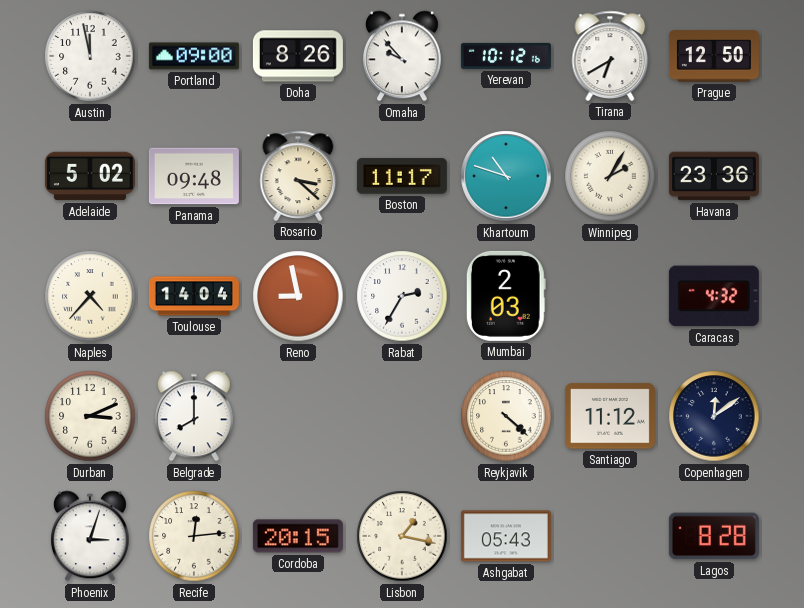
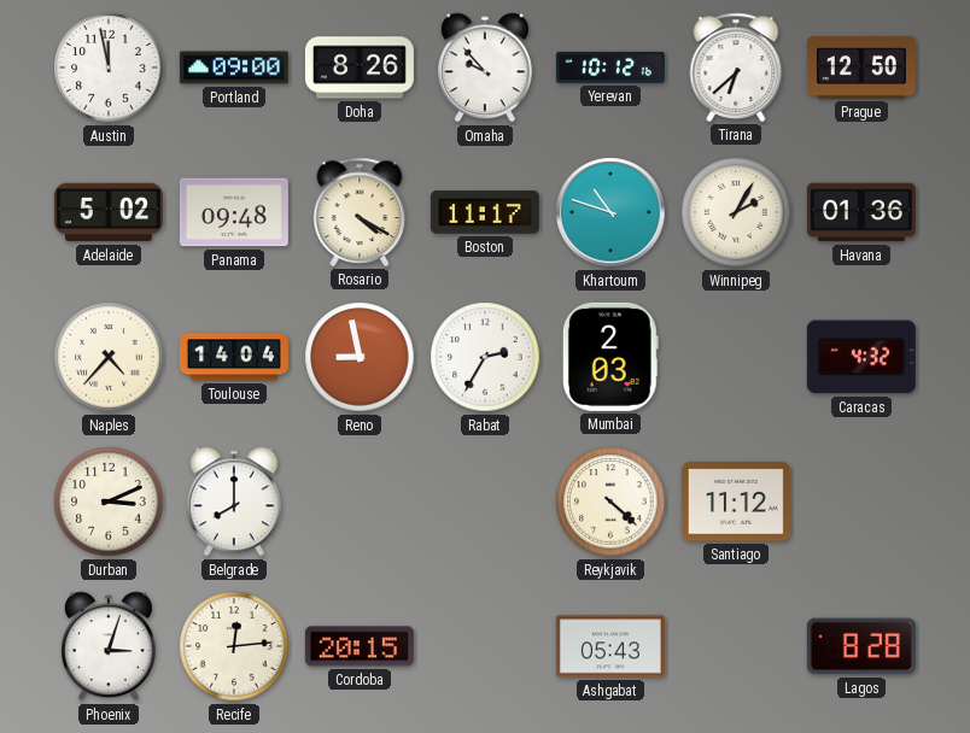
Tirana: 6:40 -> 6:38
Rosario: 3:22 -> 4:20
Havana: 23:36 -> 01:36
Copenhagen: 12:09 -> none
Lisbon: 1:17 -> none
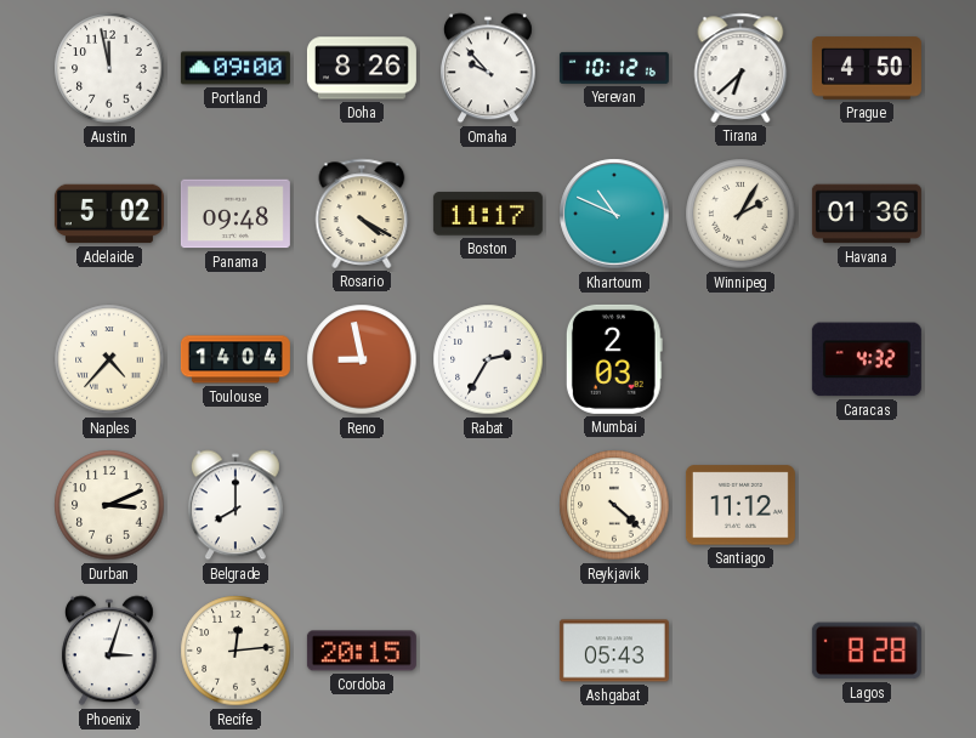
Prague: 12:50 -> 4:50
Khartoum: 10:48 -> 10:49
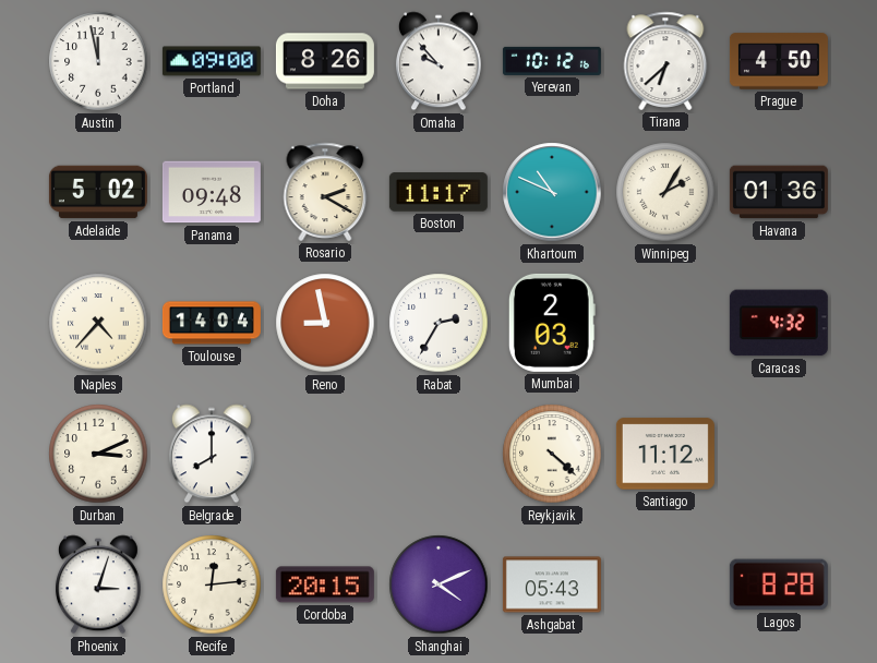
Rosario: 4:20 -> 2:20
Shanghai: none -> 4:11
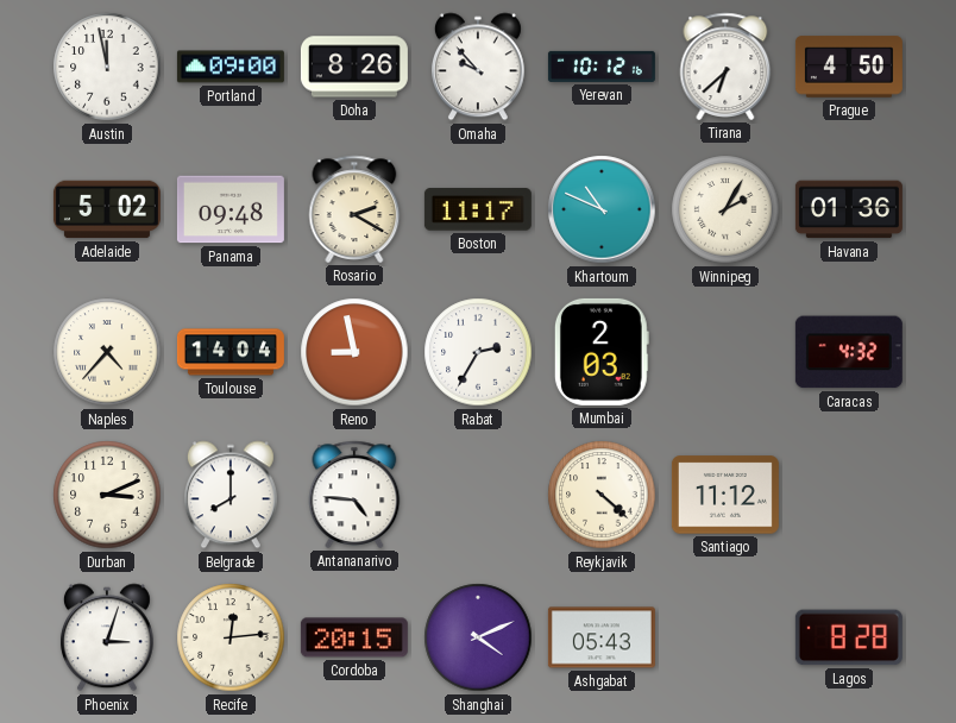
Antananarivo: none -> 4:46
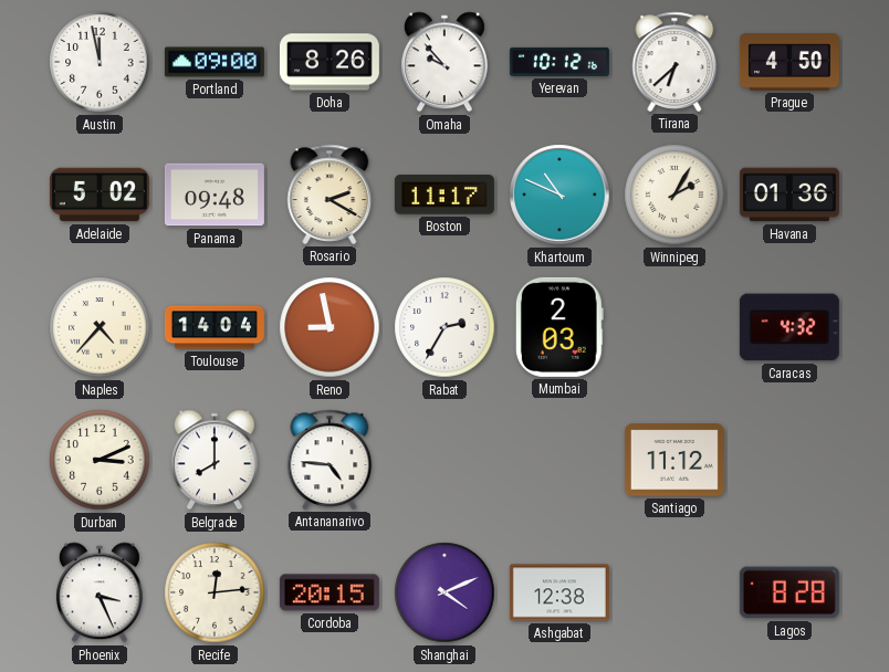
Reykjavik: 4:22 -> none
Phoenix: 3:03 -> 3:26
Ashgabat: 05:43 -> 12:38
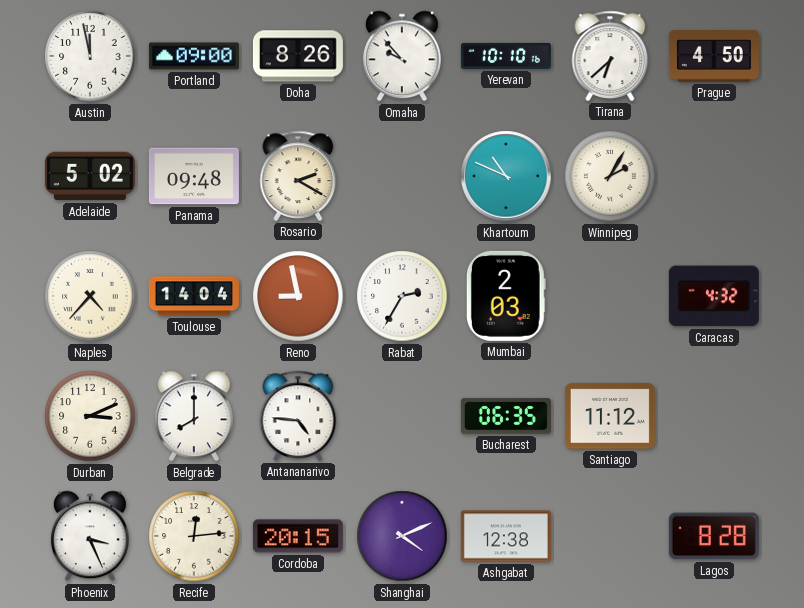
Yerevan: 10:12 -> 10:10
Boston: 11:17 -> none
Havana: 01:36 -> none
Bucharest: none -> 06:35
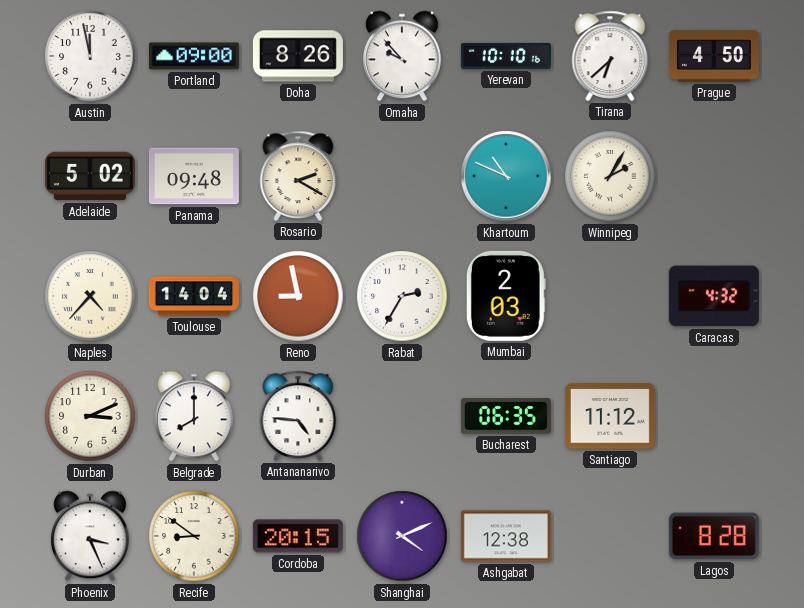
Recife: 12:14 -> 8:51
